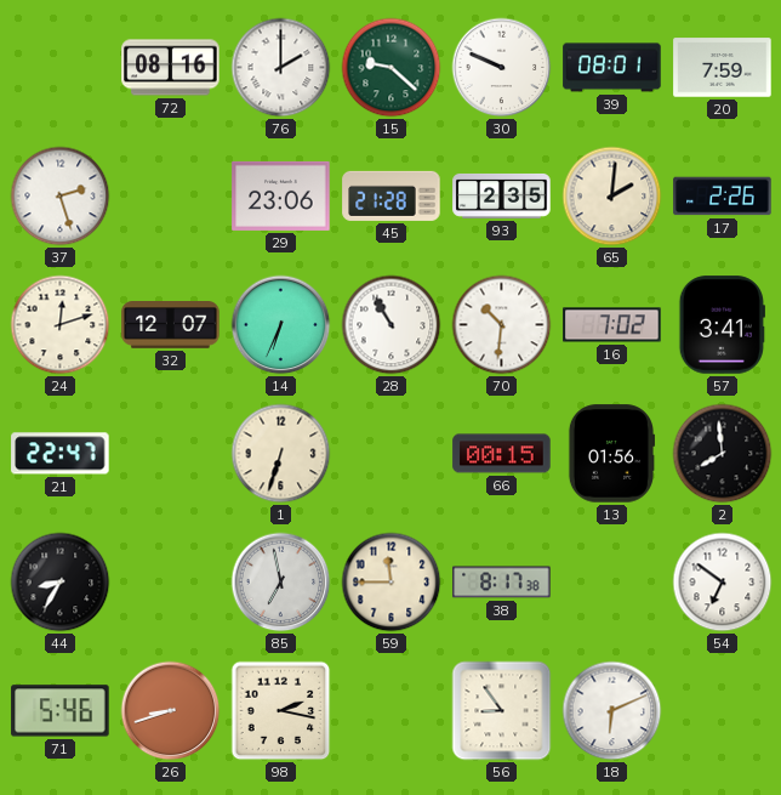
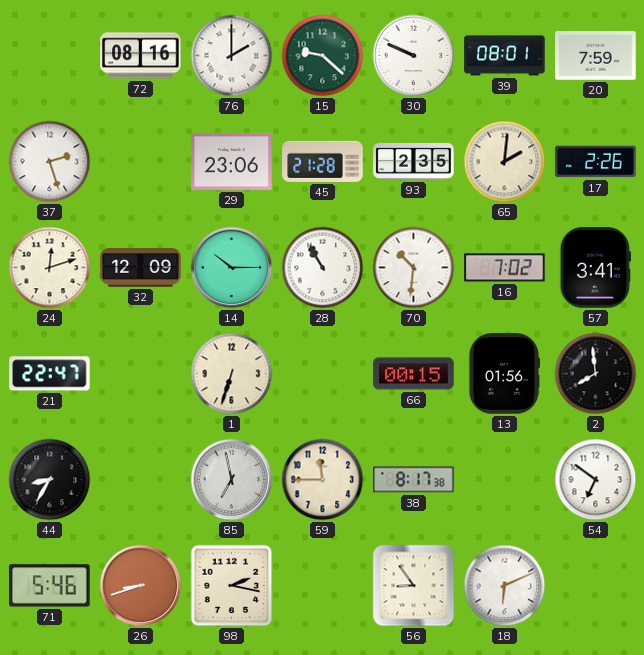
32: 12:07 -> 12:09
14: 6:34 -> 10:15
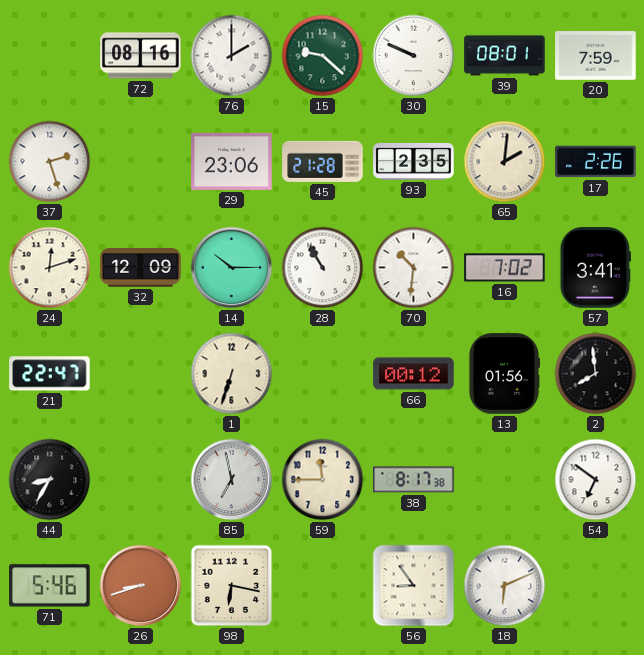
66: 00:15 -> 00:12
98: 2:17 -> 6:17
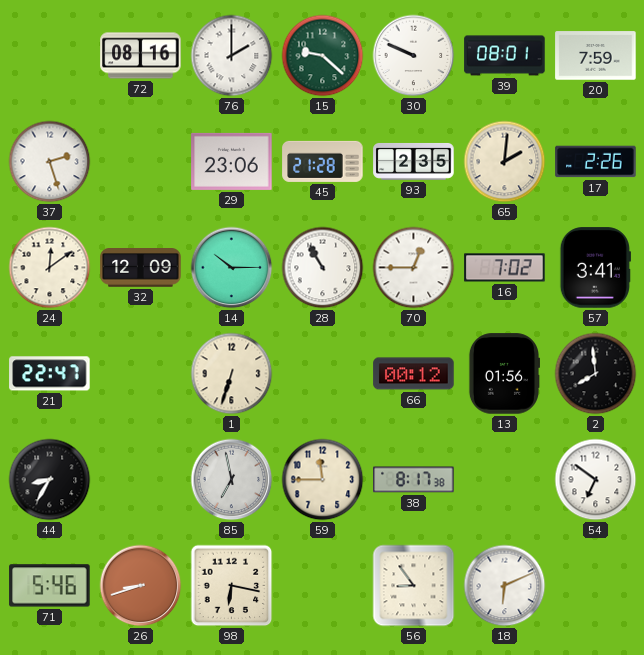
24: 12:12 -> 12:09
70: 10:31 -> 12:45
